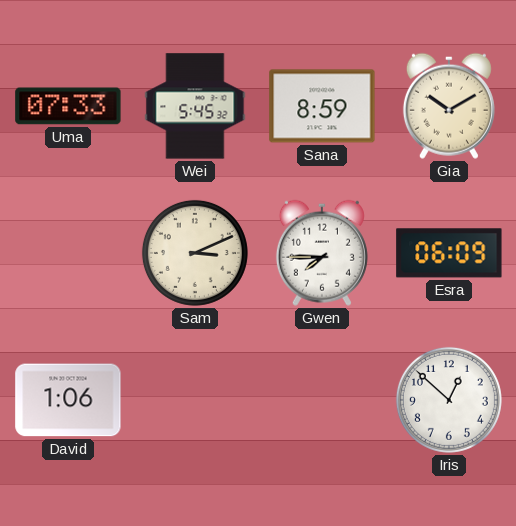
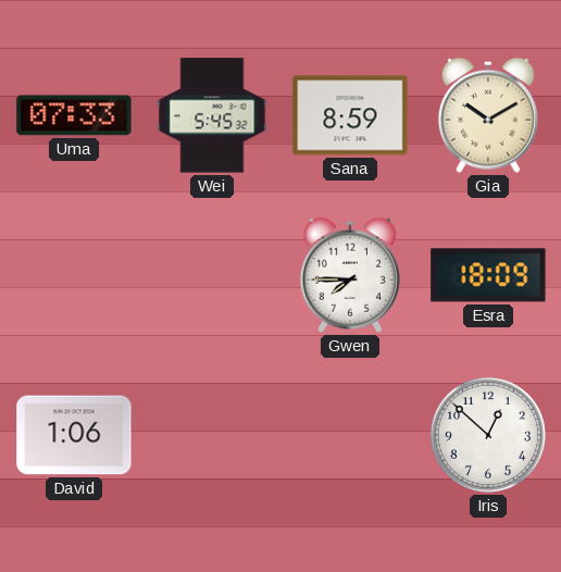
Sam: 3:11 -> none
Esra: 06:09 -> 18:09
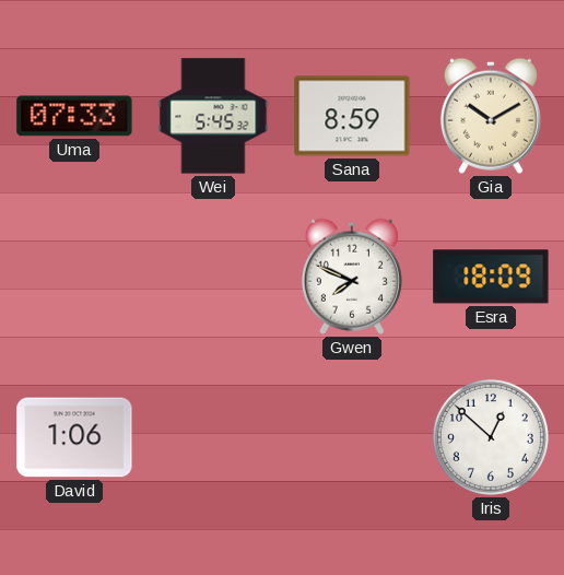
Gwen: 7:45 -> 7:49
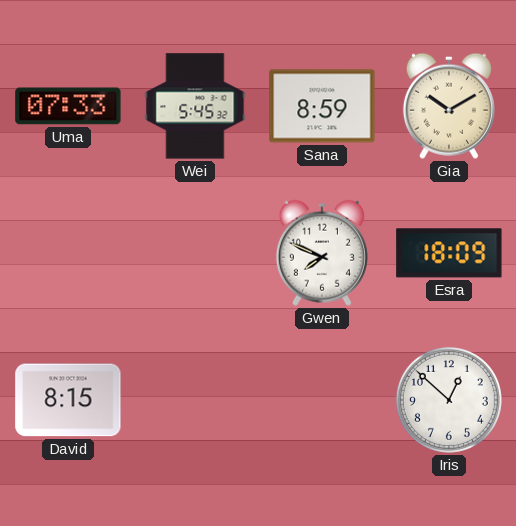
David: 1:06 -> 8:15
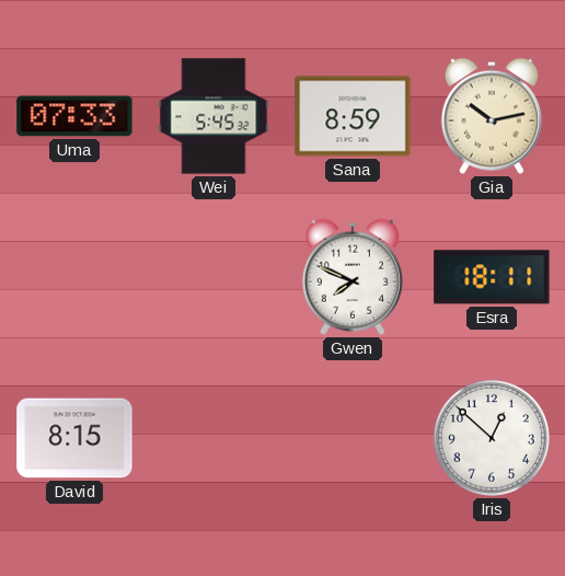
Gia: 10:10 -> 10:13
Esra: 18:09 -> 18:11
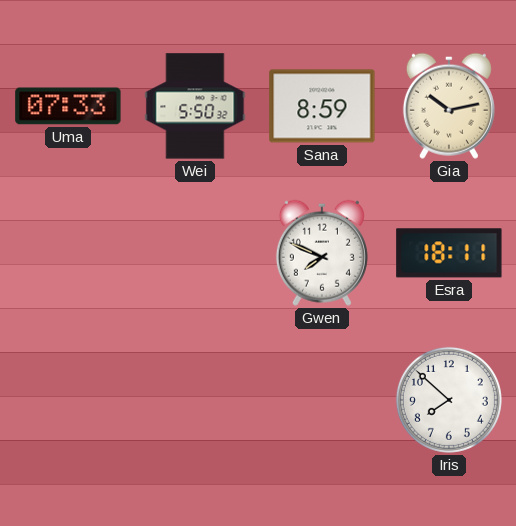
Wei: 5:45 -> 5:50
David: 8:15 -> none
Iris: 12:52 -> 7:52
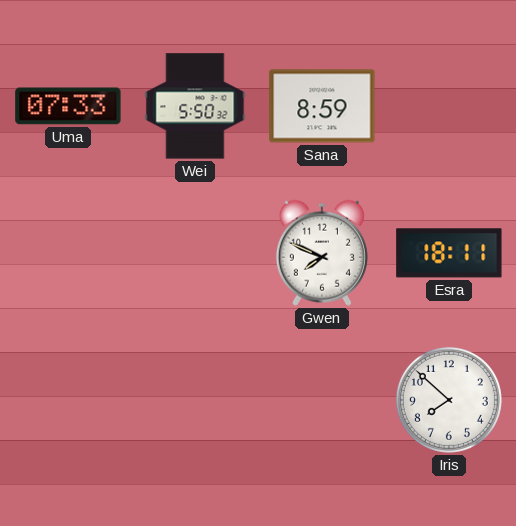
Gia: 10:13 -> none
